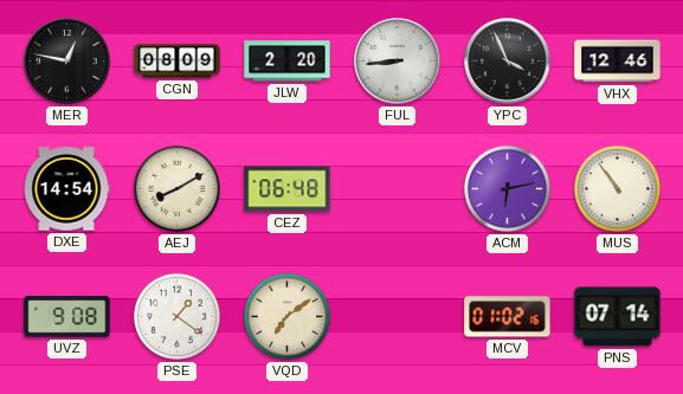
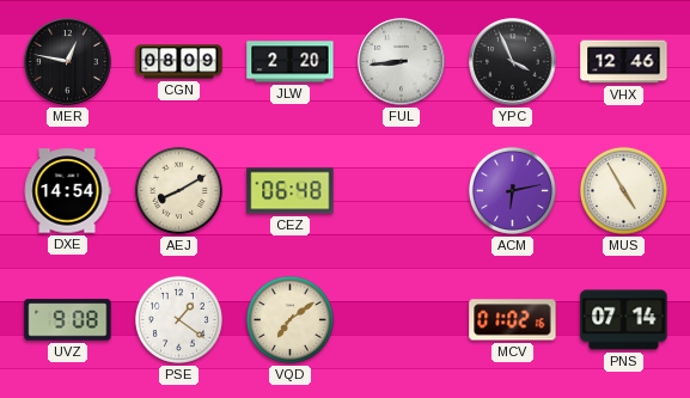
MUS: 10:54 -> 4:55
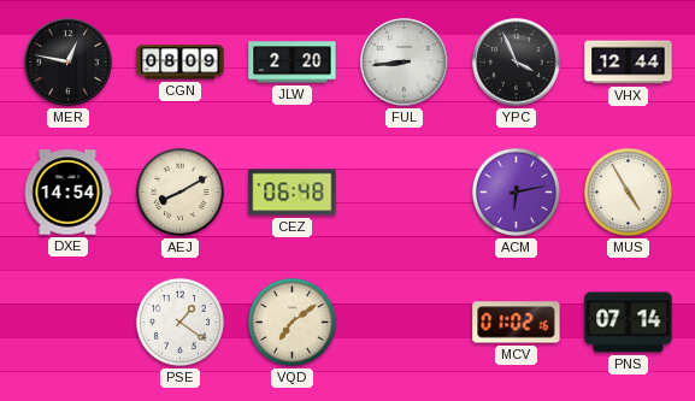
VHX: 12:46 -> 12:44
UVZ: 9:08 -> none
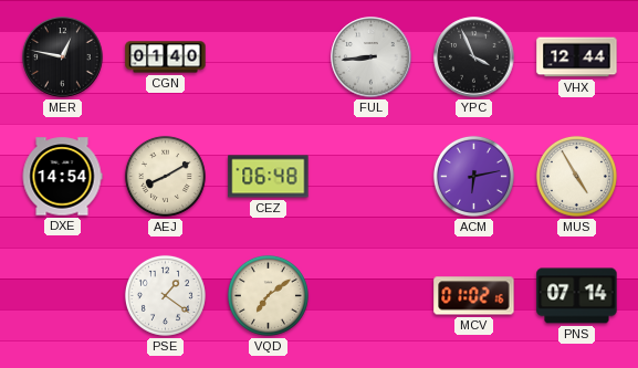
CGN: 08:09 -> 01:40
JLW: 2:20 -> none
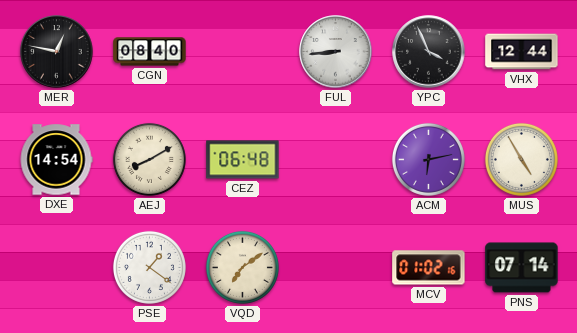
CGN: 01:40 -> 08:40
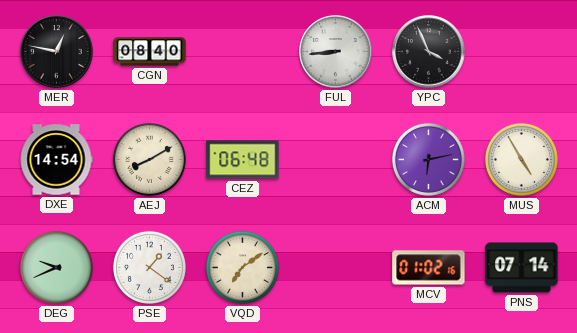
VHX: 12:44 -> none
DEG: none -> 9:41
